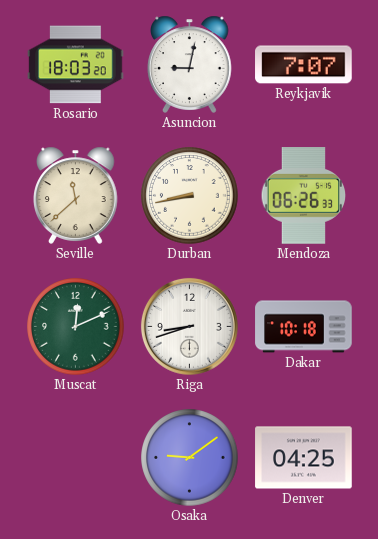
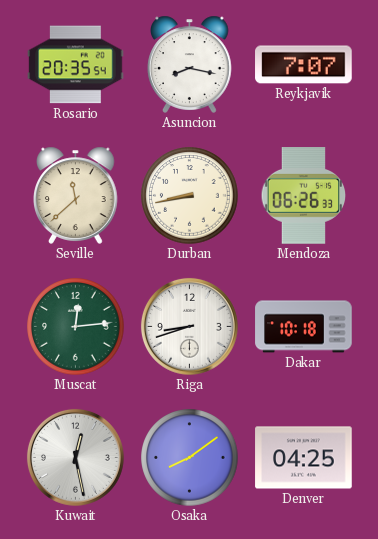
Rosario: 18:03 -> 20:35
Asuncion: 9:02 -> 8:17
Muscat: 12:11 -> 12:14
Kuwait: none -> 12:28
Osaka: 9:09 -> 8:09
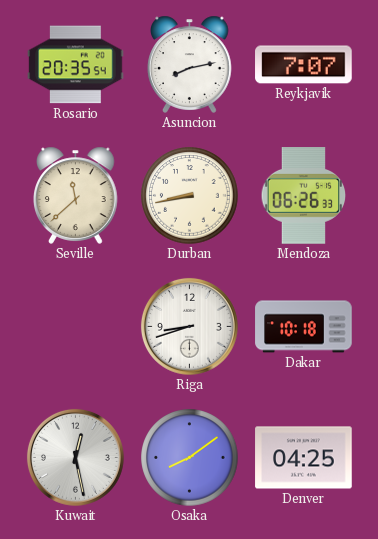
Asuncion: 8:17 -> 8:13
Muscat: 12:14 -> none
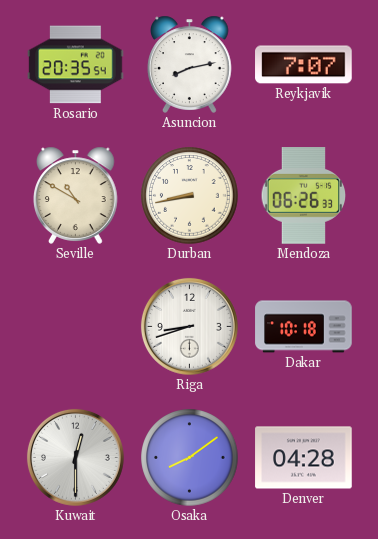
Seville: 11:38 -> 10:50
Kuwait: 12:28 -> 12:30
Denver: 04:25 -> 04:28
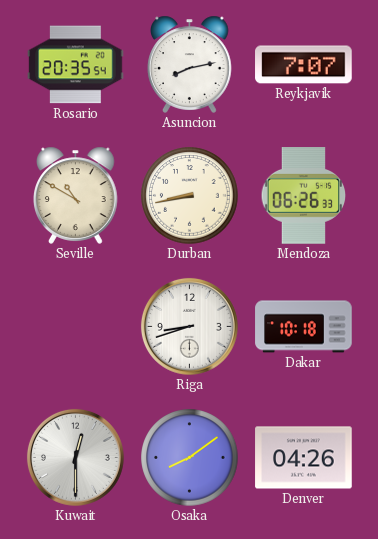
Denver: 04:28 -> 04:26
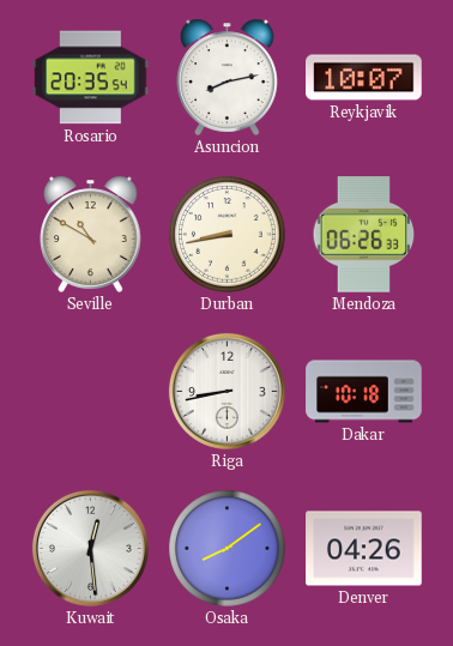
Reykjavik: 7:07 -> 10:07
Riga: 8:42 -> 8:43
Kuwait: 12:30 -> 12:29
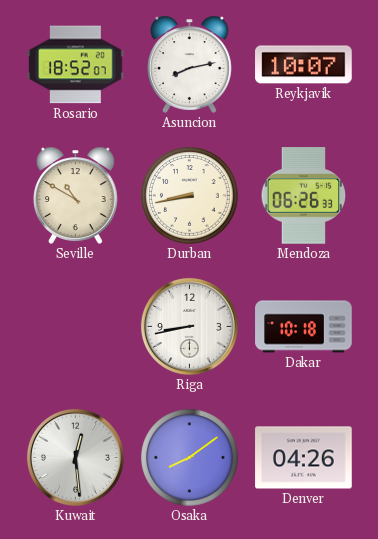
Rosario: 20:35 -> 18:52
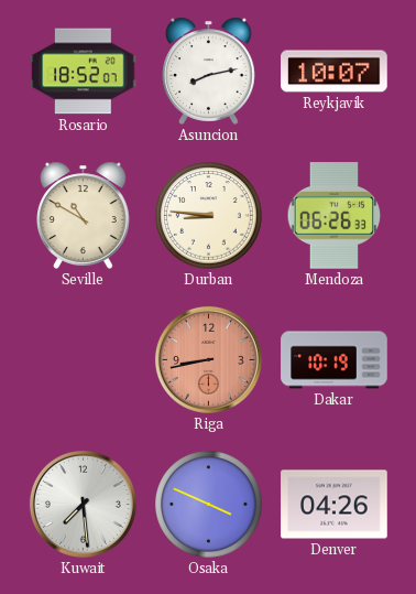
Durban: 8:43 -> 8:46
Riga dial: white -> salmon
Dakar: 10:18 -> 10:19
Kuwait: 12:29 -> 7:29
Osaka: 8:09 -> 3:49
